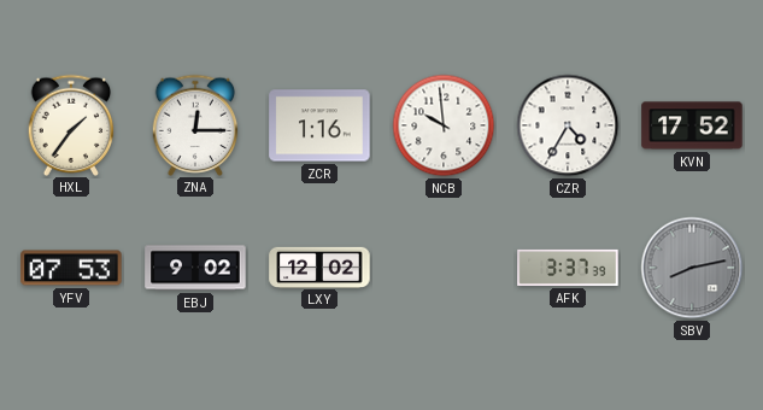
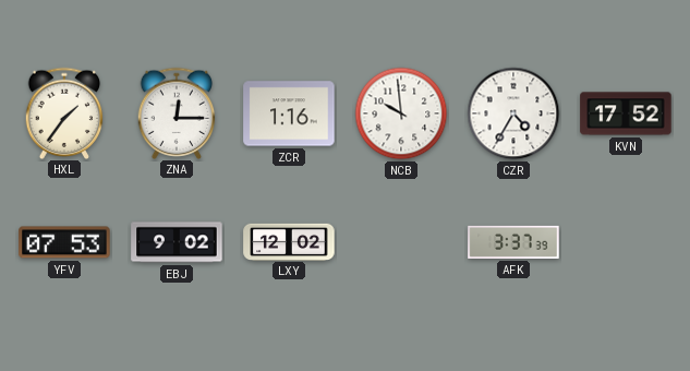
SBV: 8:13 -> none
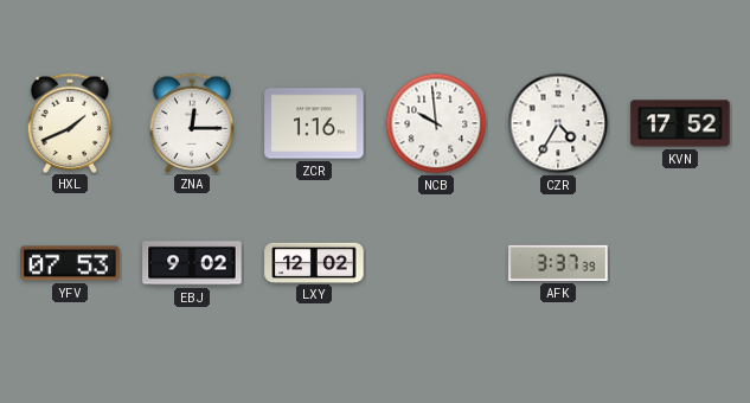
HXL: 1:36 -> 1:41
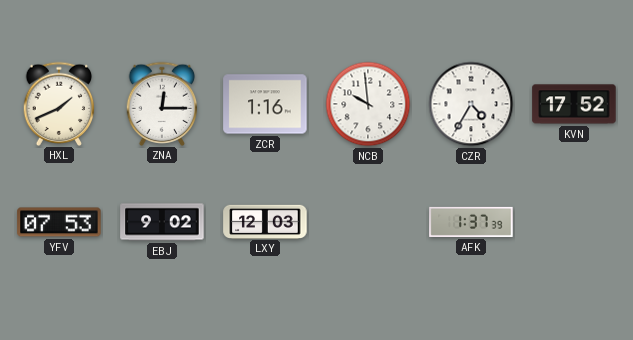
LXY: 12:02 -> 12:03
AFK: 3:37 -> 1:37
